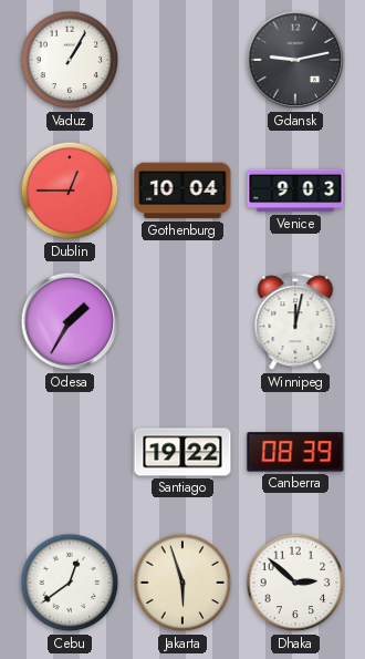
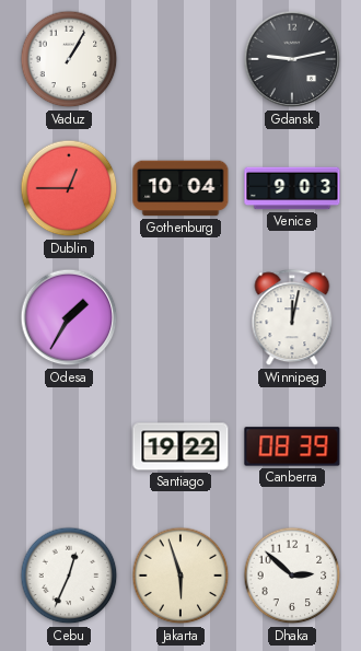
Cebu: 12:39 -> 12:34
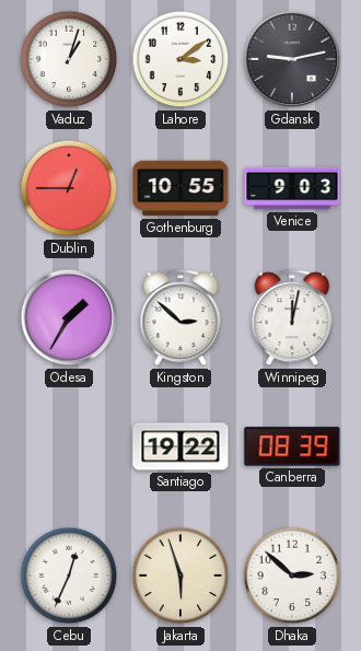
Vaduz: 1:05 -> 1:03
Lahore: none -> 3:09
Gothenburg: 10:04 -> 10:55
Kingston: none -> 2:52
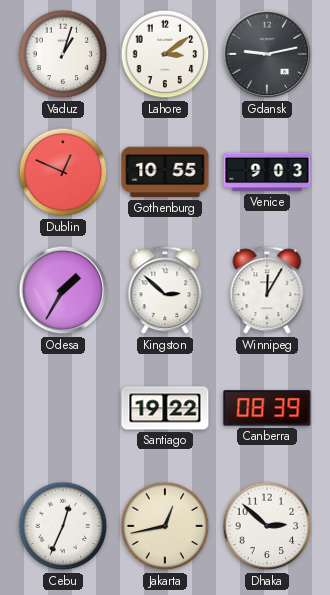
Dublin: 12:45 -> 12:49
Winnipeg: 12:02 -> 12:05
Jakarta: 5:57 -> 12:43
